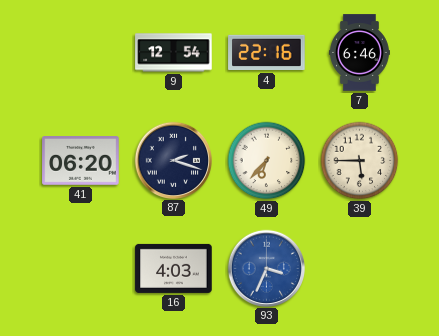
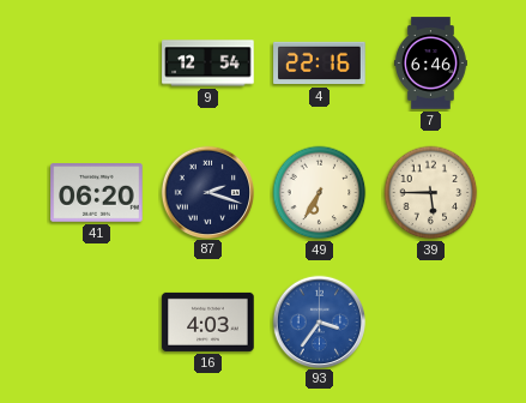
49: 6:37 -> 6:35
93: 3:34 -> 3:36
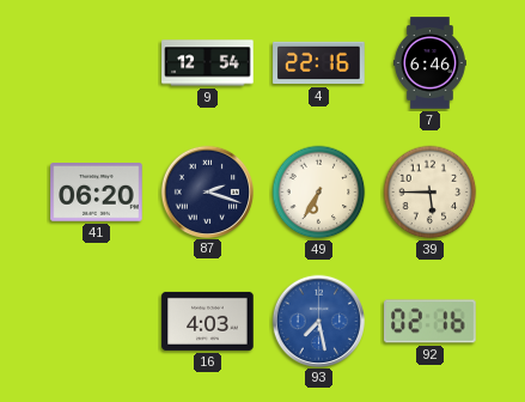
93: 3:36 -> 7:28
92: none -> 02:16
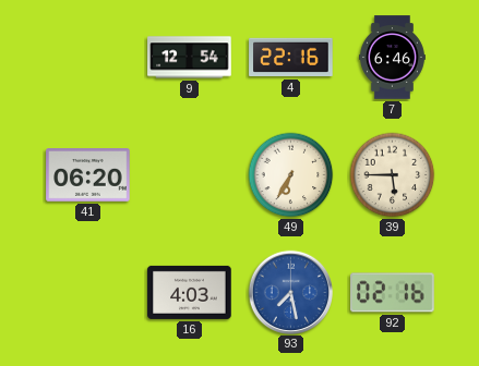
87: 2:18 -> none
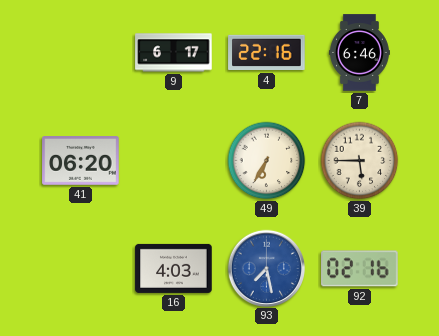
9: 12:54 -> 6:17
